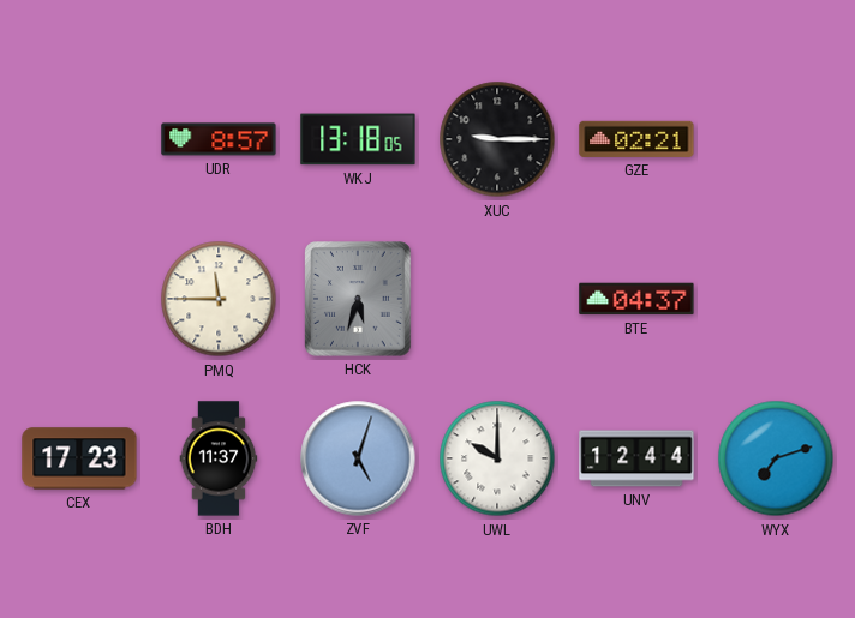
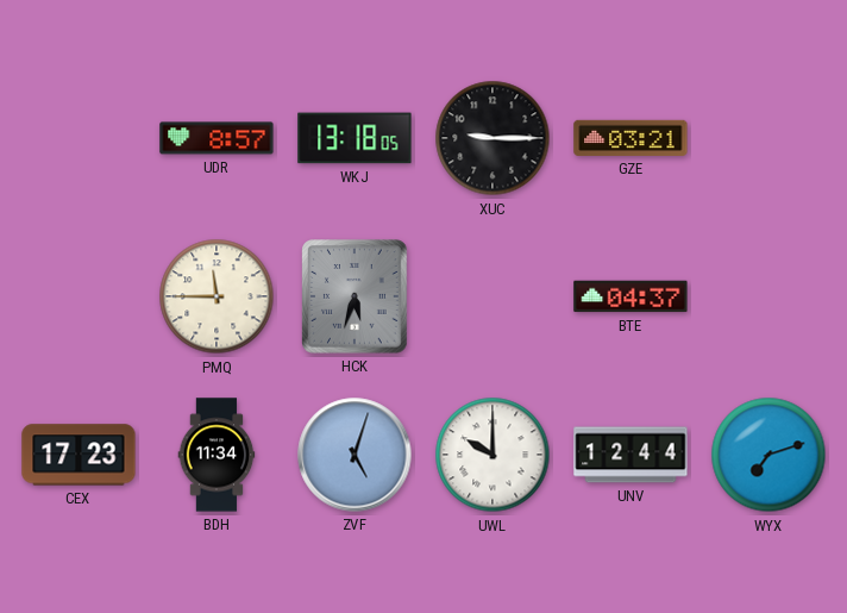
GZE: 02:21 -> 03:21
BDH: 11:37 -> 11:34
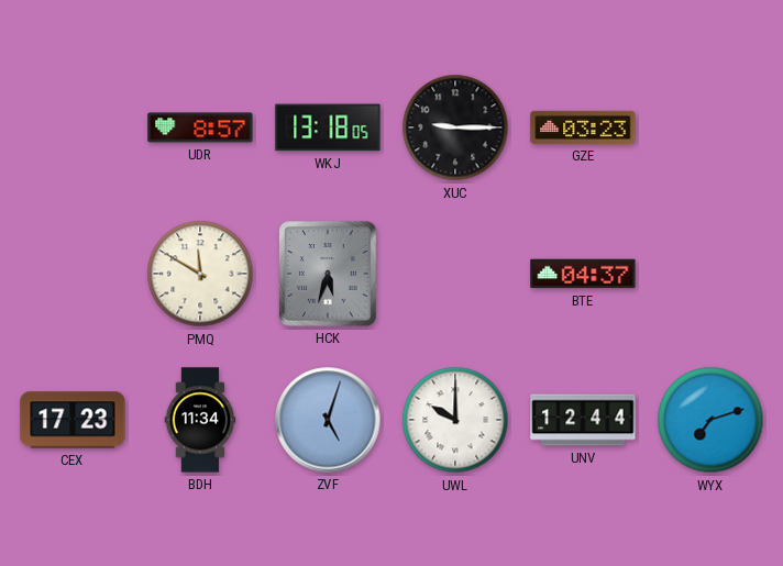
GZE: 03:21 -> 03:23
PMQ: 11:45 -> 11:50
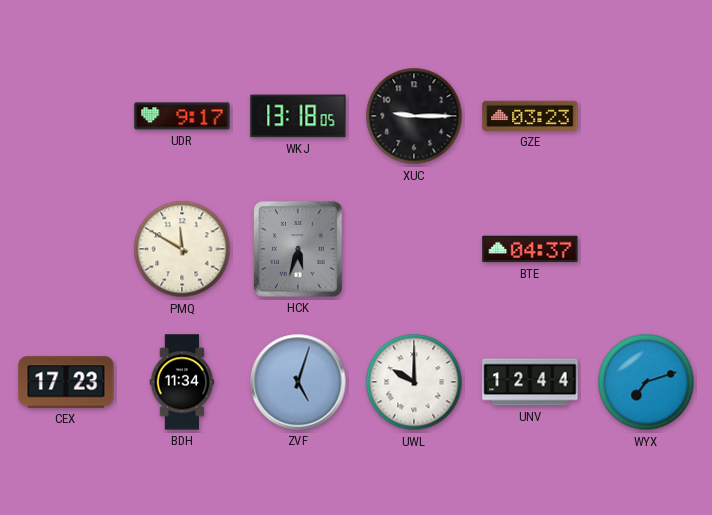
UDR: 8:57 -> 9:17
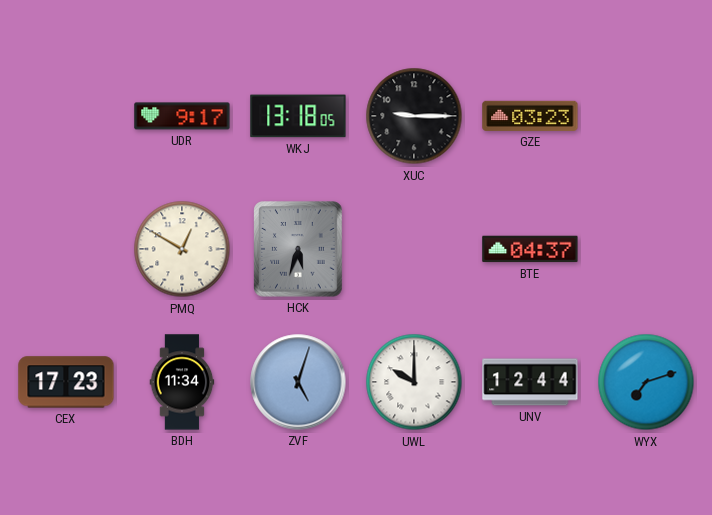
PMQ: 11:50 -> 12:50
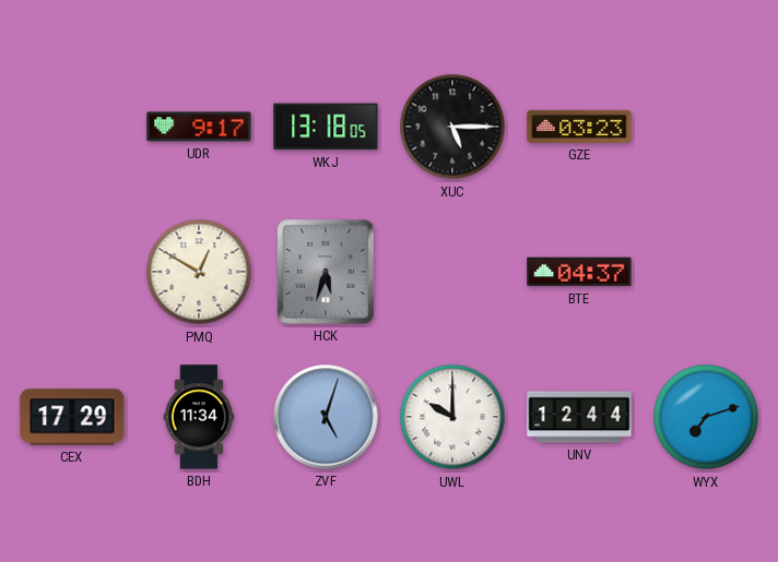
XUC: 9:15 -> 5:15
CEX: 17:23 -> 17:29
